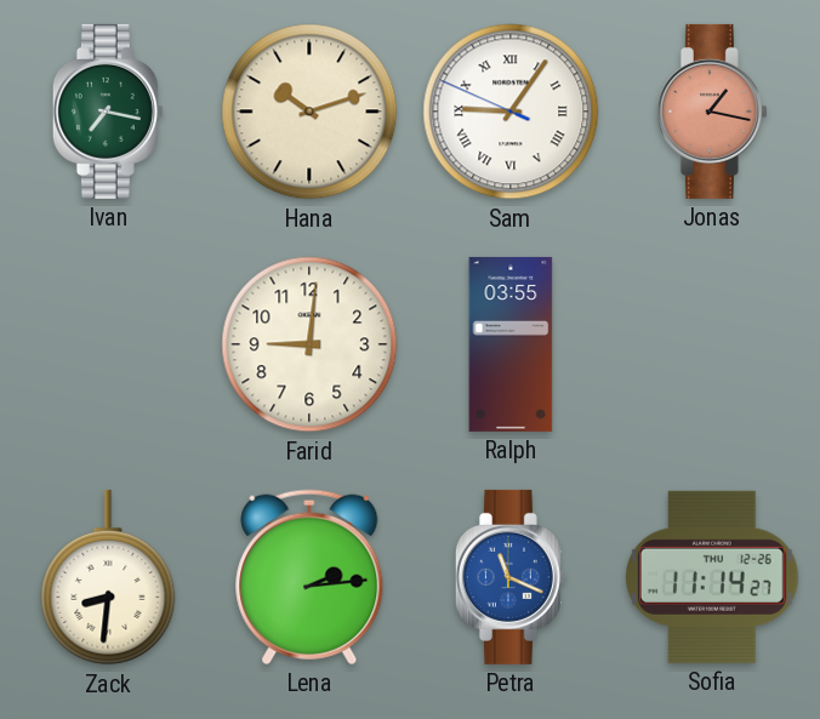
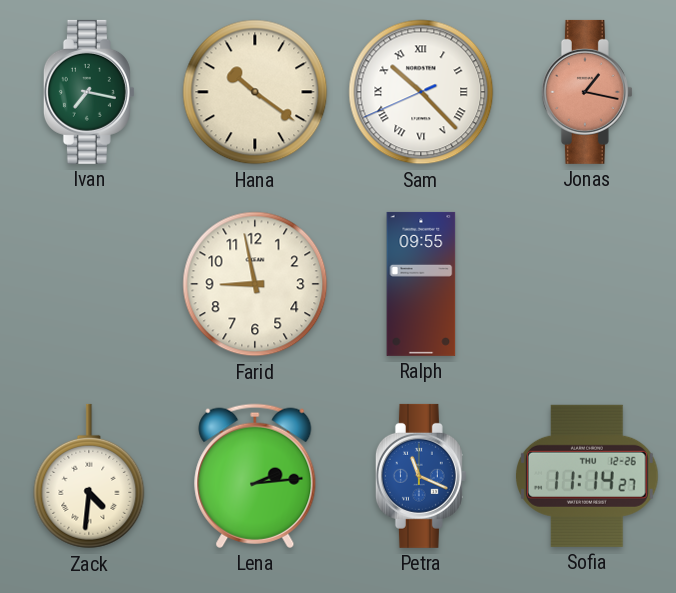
Hana: 10:12 -> 10:21
Sam: 9:05 -> 10:22
Farid: 9:01 -> 8:58
Ralph: 03:55 -> 09:55
Zack: 8:31 -> 4:31
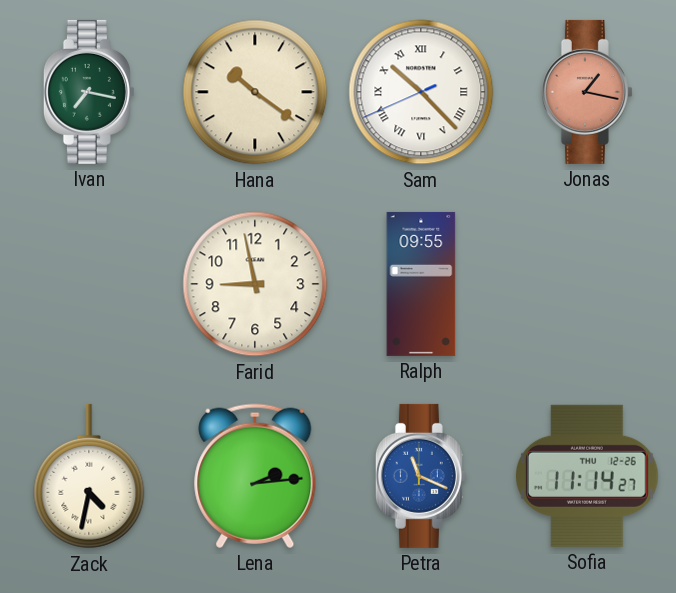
Zack: 4:31 -> 4:32
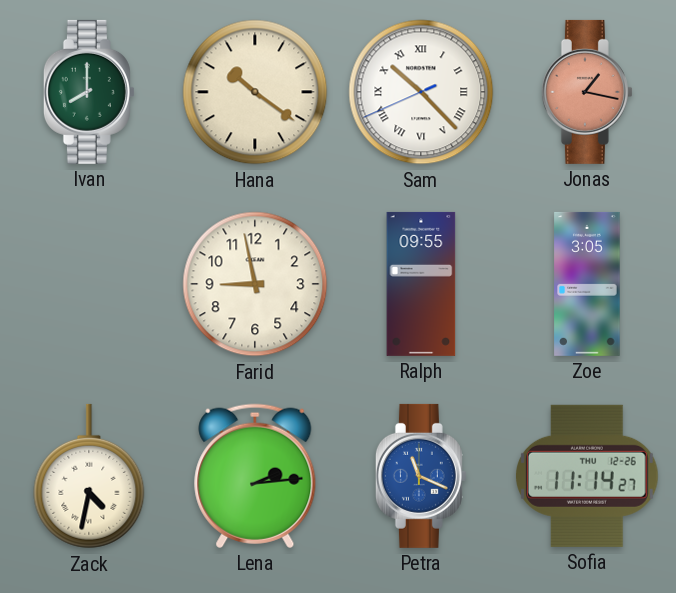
Ivan: 7:17 -> 8:00
Zoe: none -> 3:05
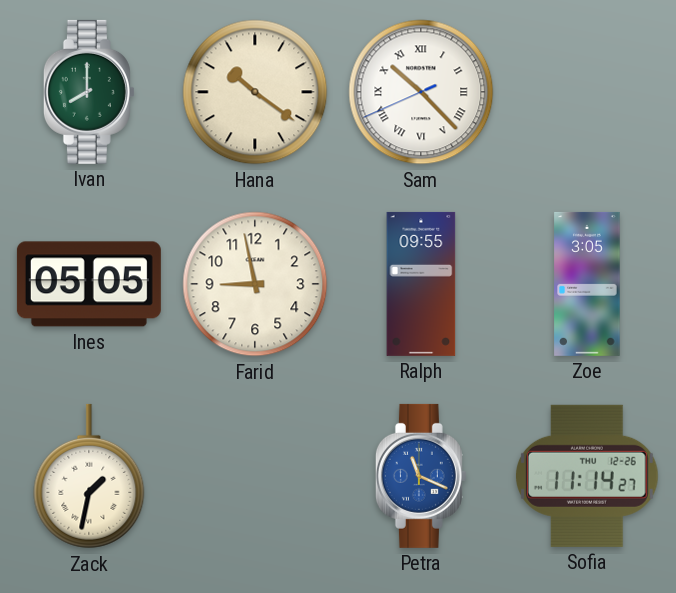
Jonas: 1:17 -> none
Ines: none -> 05:05
Zack: 4:32 -> 1:32
Lena: 2:14 -> none
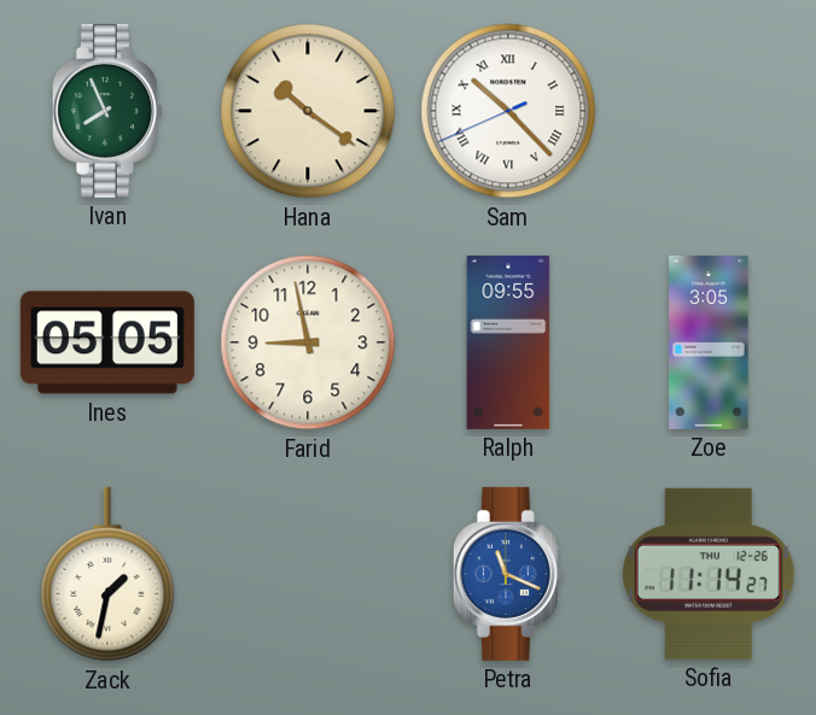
Ivan: 8:00 -> 7:56
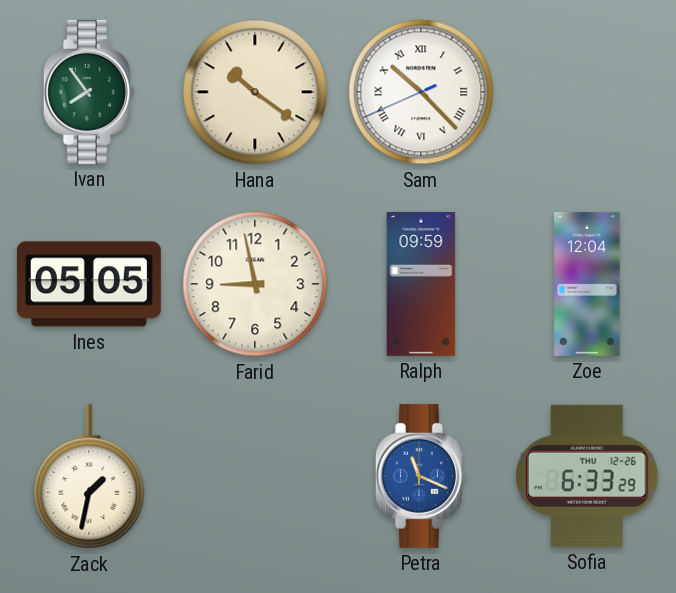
Ivan: 7:56 -> 7:54
Ralph: 09:55 -> 09:59
Zoe: 3:05 -> 12:04
Sofia: 11:14 -> 6:33
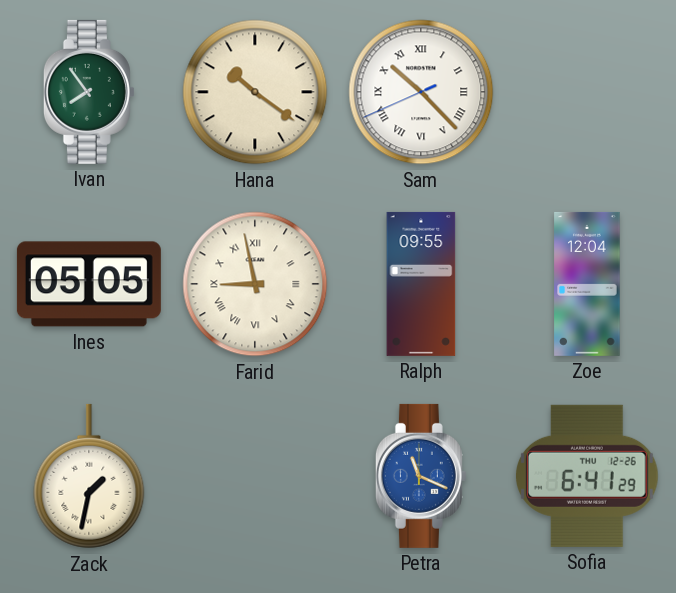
Farid numerals: Arabic -> Roman
Ralph: 09:59 -> 09:55
Sofia: 6:33 -> 6:41
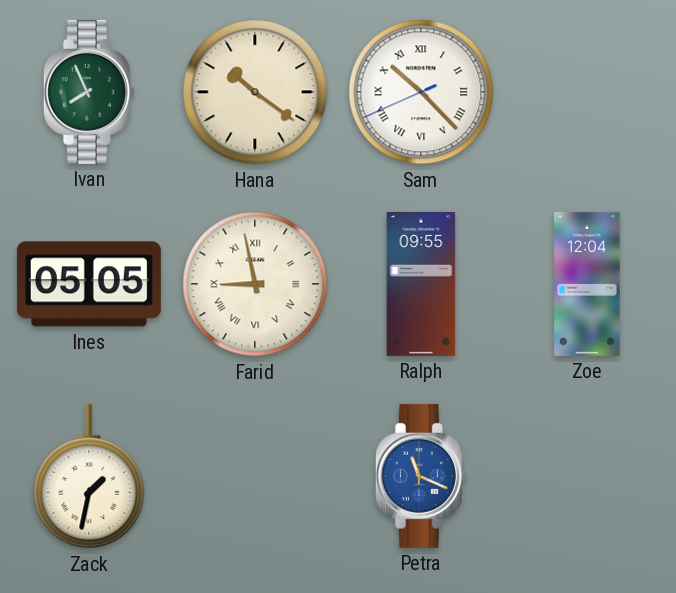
Ivan: 7:54 -> 7:56
Sofia: 6:41 -> none
